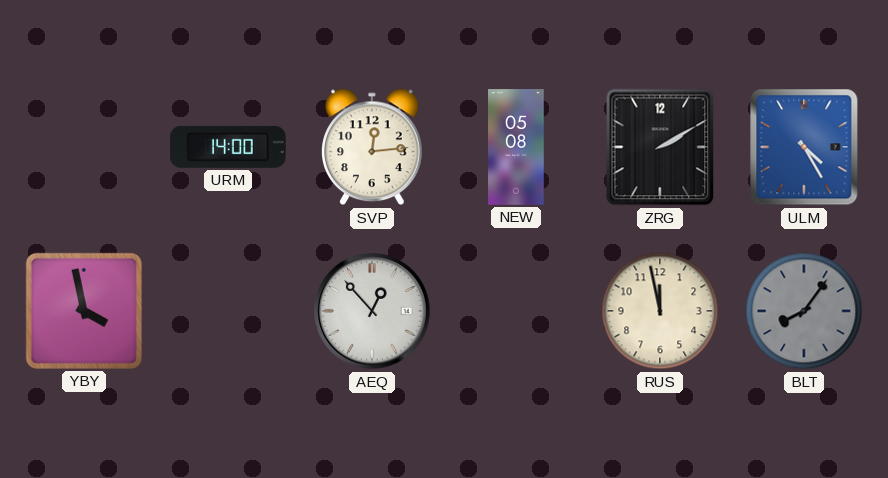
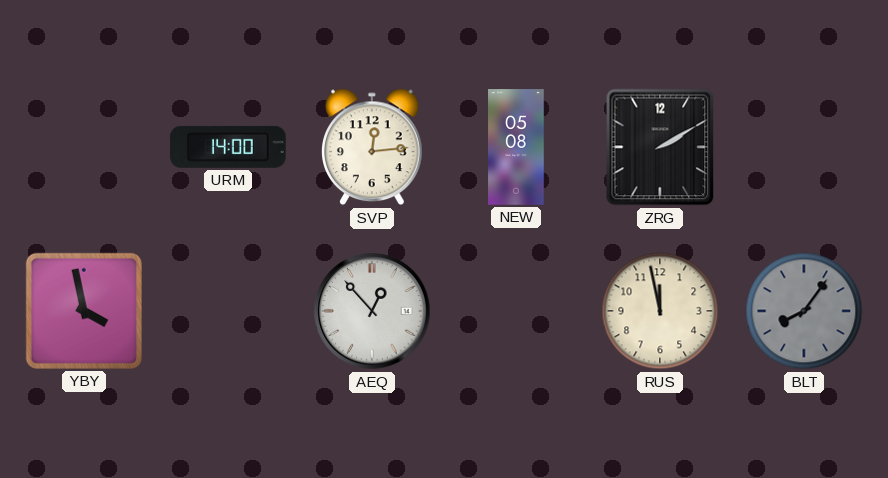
ULM: 4:25 -> none
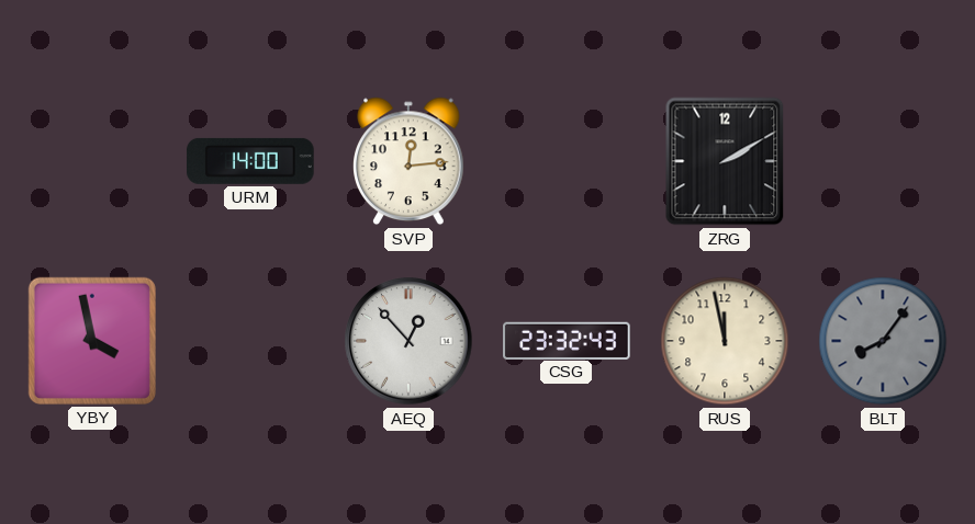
NEW: 05:08 -> none
CSG: none -> 23:32
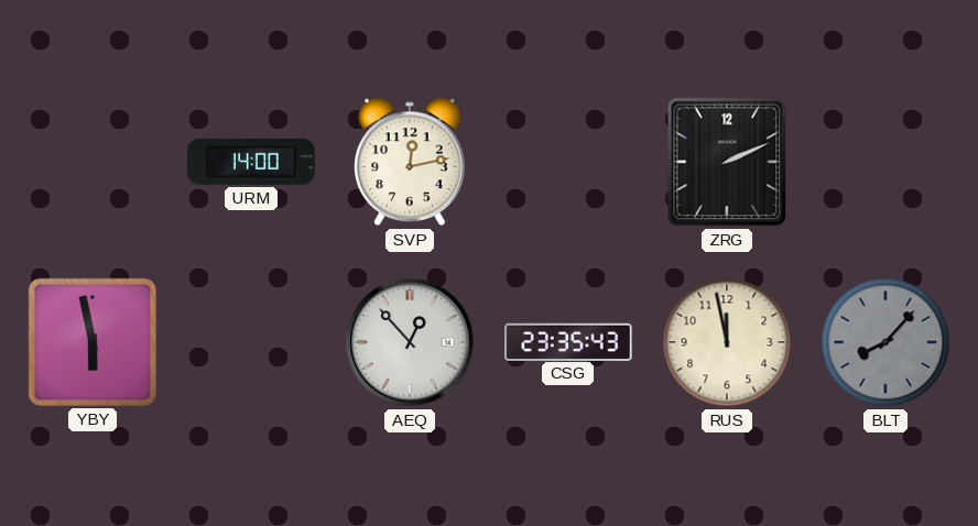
SVP: 12:14 -> 12:13
ZRG: 2:10 -> 2:11
YBY: 3:58 -> 5:58
CSG: 23:32 -> 23:35
BLT: 8:06 -> 8:07
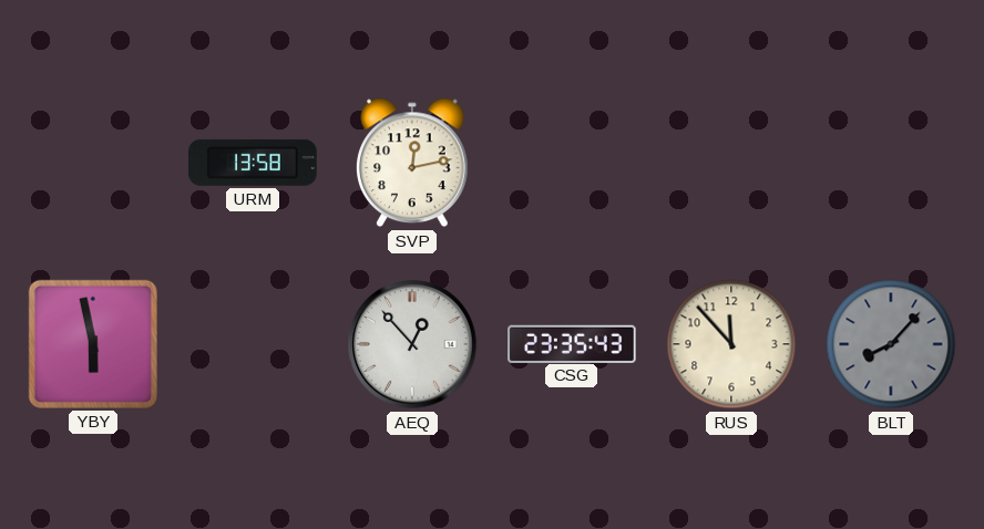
URM: 14:00 -> 13:58
ZRG: 2:11 -> none
RUS: 11:58 -> 11:53
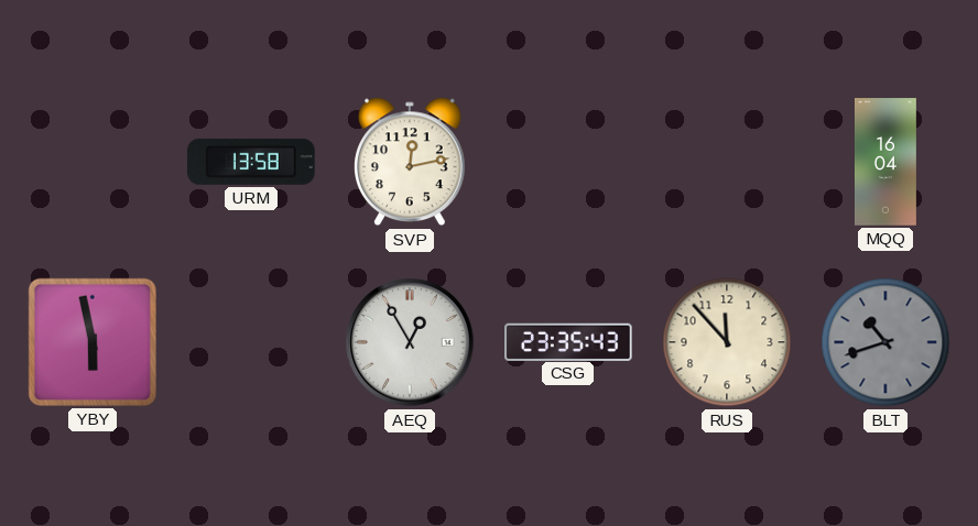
MQQ: none -> 16:04
AEQ: 12:53 -> 12:55
BLT: 8:07 -> 10:42
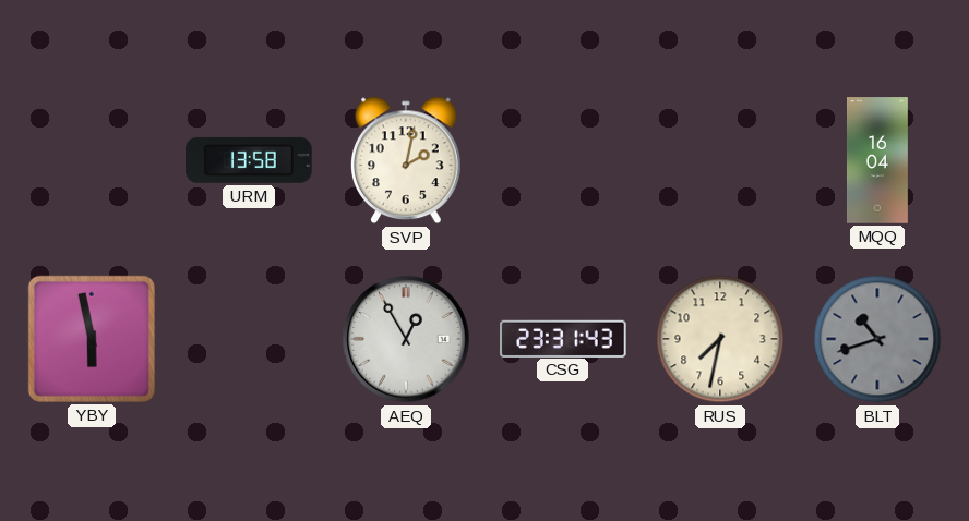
SVP: 12:13 -> 2:02
CSG: 23:35 -> 23:31
RUS: 11:53 -> 7:32
